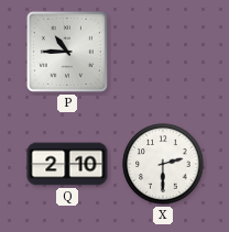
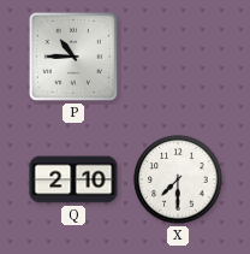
X: 2:30 -> 7:30
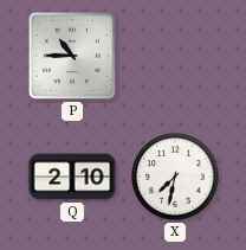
X: 7:30 -> 7:32
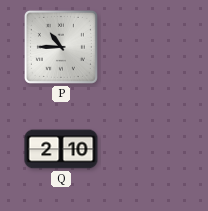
X: 7:32 -> none
